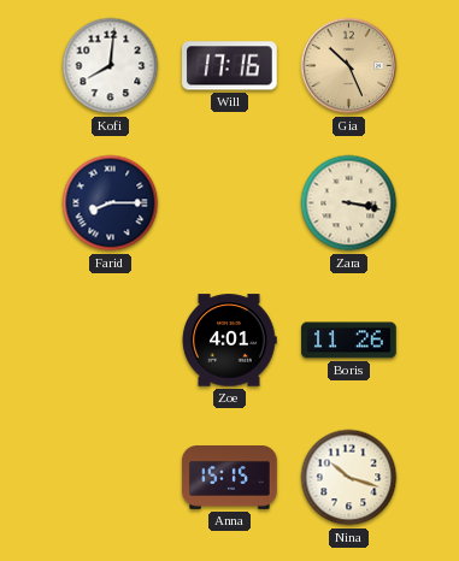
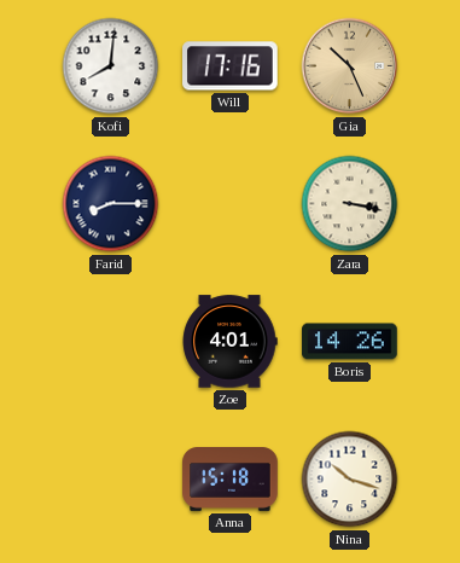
Boris: 11:26 -> 14:26
Anna: 15:15 -> 15:18
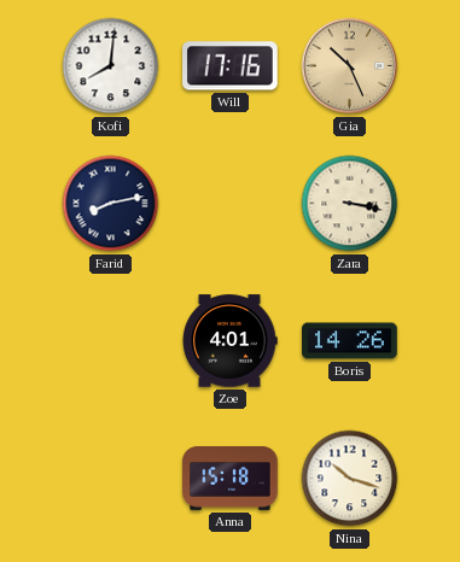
Farid: 8:15 -> 8:13
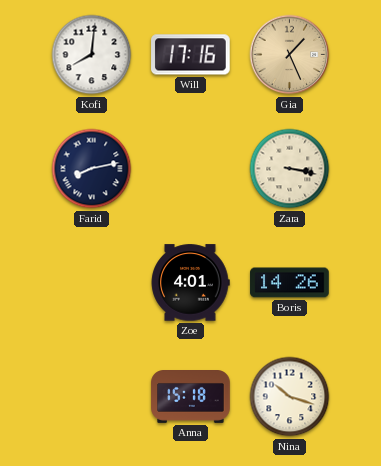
Gia: 10:26 -> 1:26
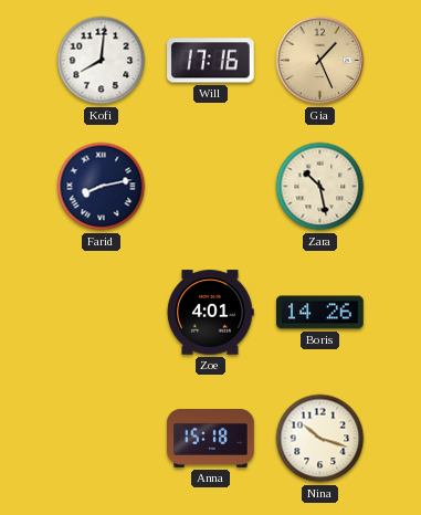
Zara: 3:17 -> 10:28
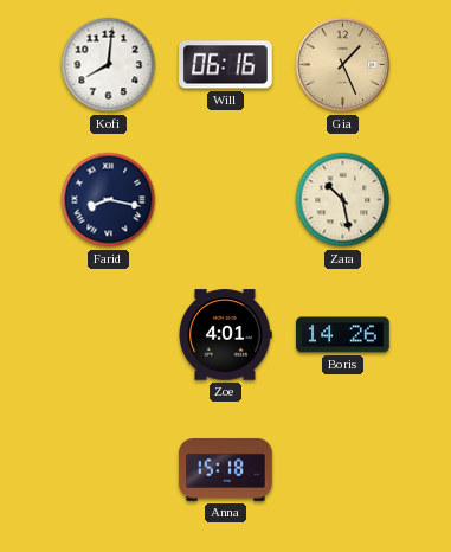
Will: 17:16 -> 06:16
Farid: 8:13 -> 8:17
Nina: 10:18 -> none
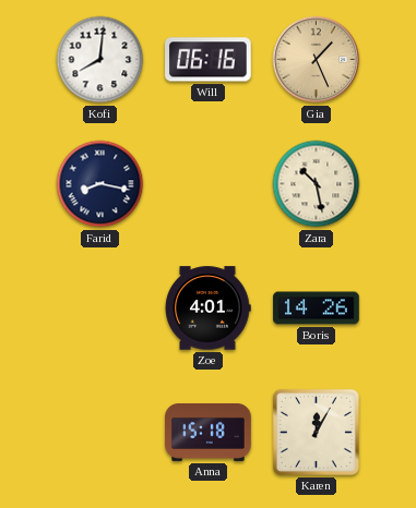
Karen: none -> 12:05
